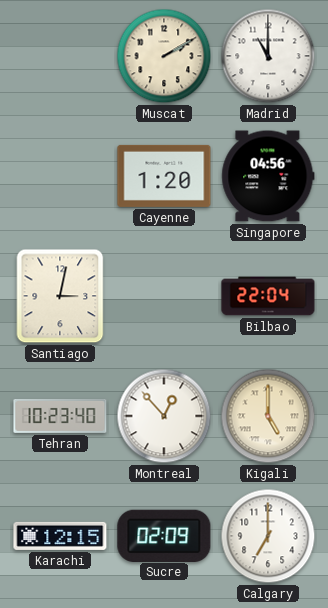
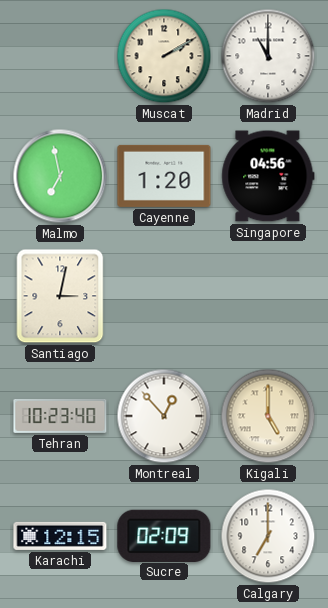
Malmo: none -> 6:58
Bilbao: 22:04 -> none
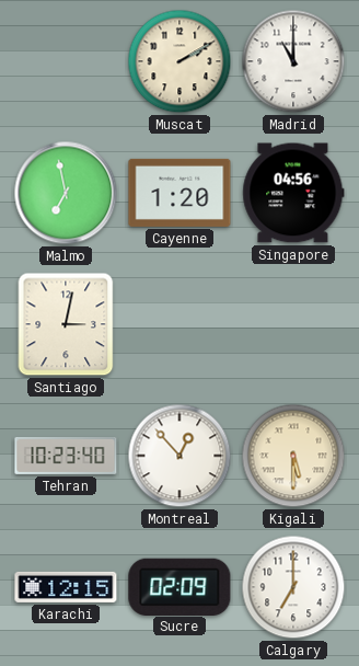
Kigali: 5:00 -> 5:30
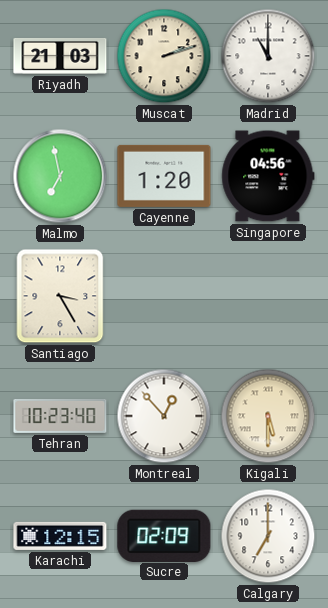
Riyadh: none -> 21:03
Muscat: 2:10 -> 2:12
Santiago: 3:02 -> 3:25
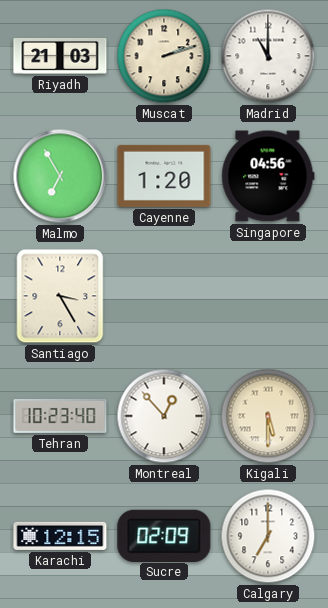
Malmo: 6:58 -> 6:55
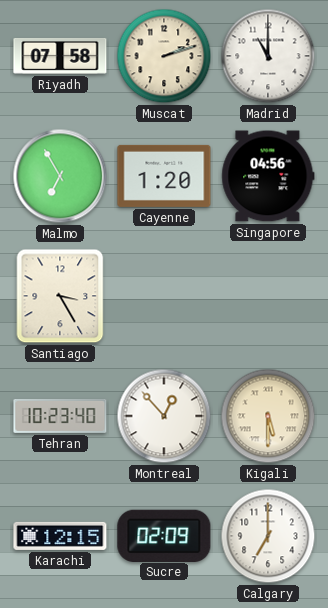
Riyadh: 21:03 -> 07:58
